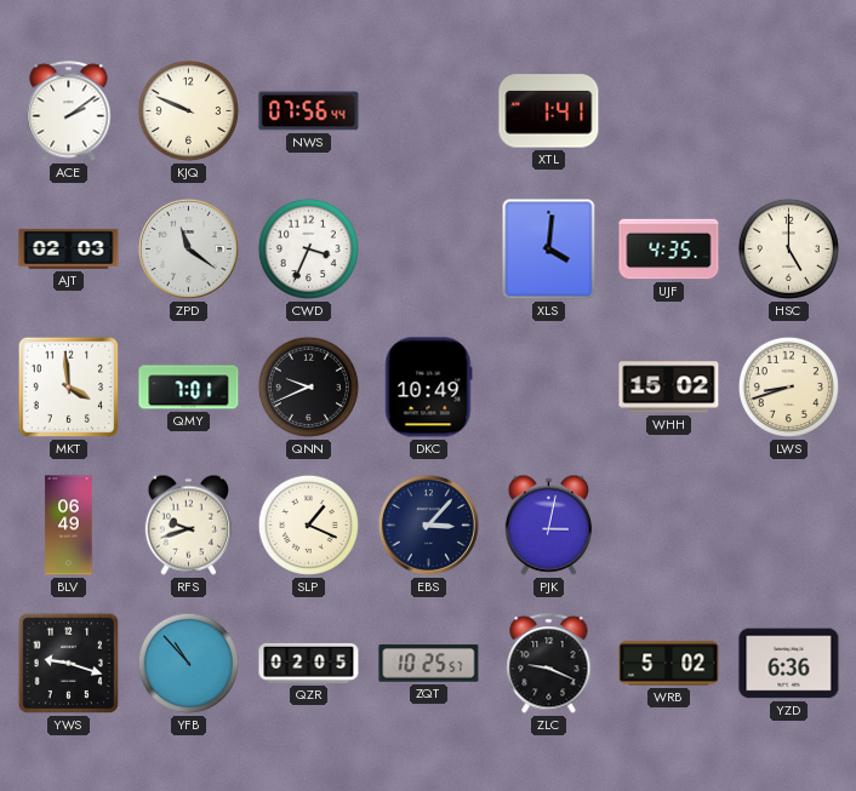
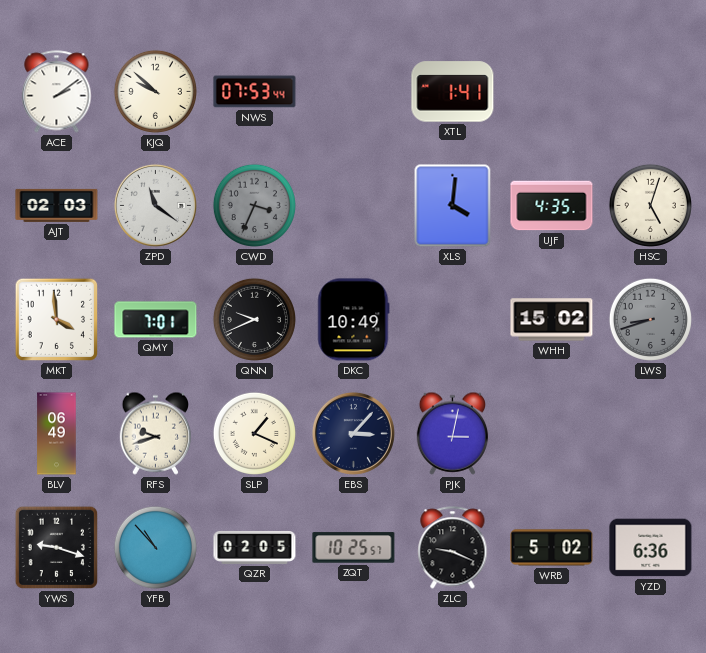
KJQ: 9:49 -> 9:52
NWS: 07:56 -> 07:53
CWD dial: white -> grey
HSC: 5:00 -> 5:03
LWS dial: cream -> grey
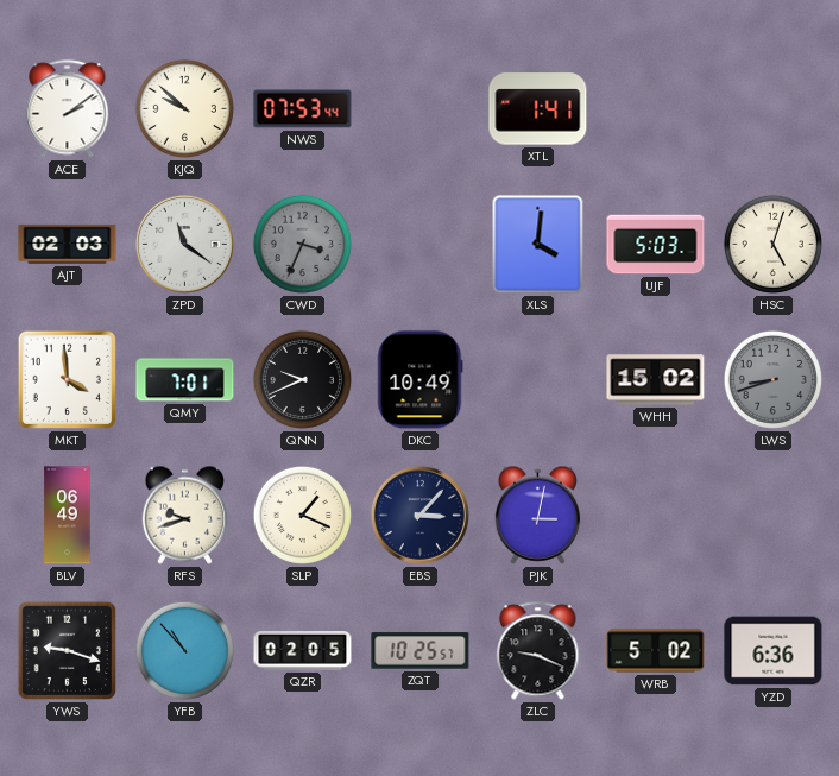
UJF: 4:35 -> 5:03
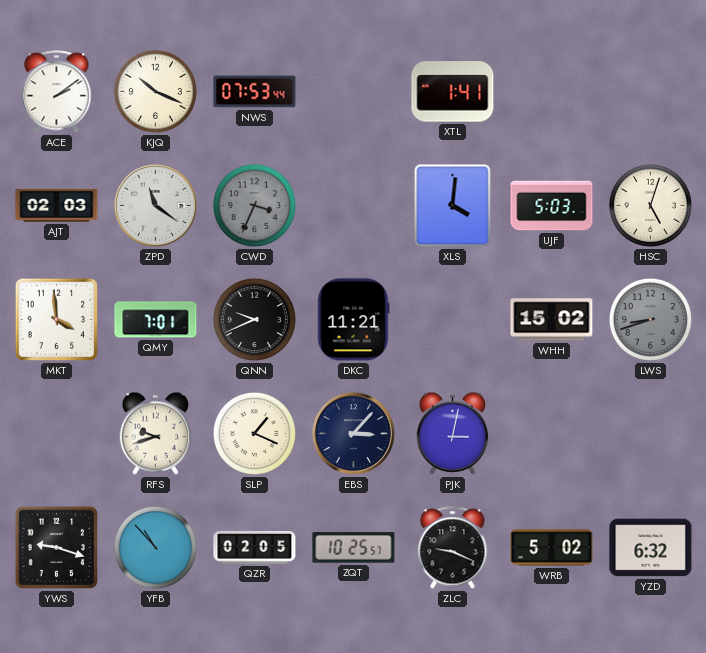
KJQ: 9:52 -> 10:19
DKC: 10:49 -> 11:21
BLV: 06:49 -> none
YZD: 6:36 -> 6:32
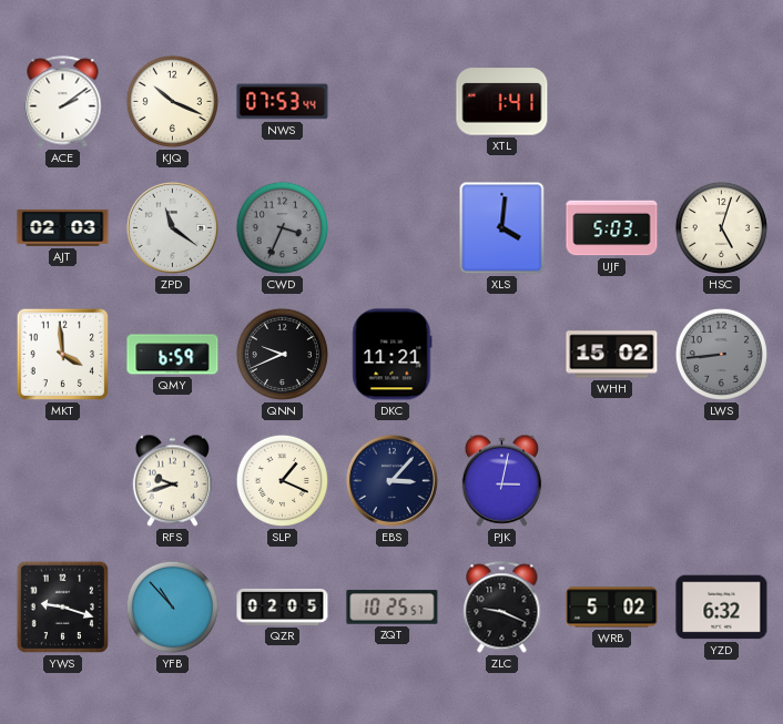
QMY: 7:01 -> 6:59
LWS: 8:42 -> 8:44
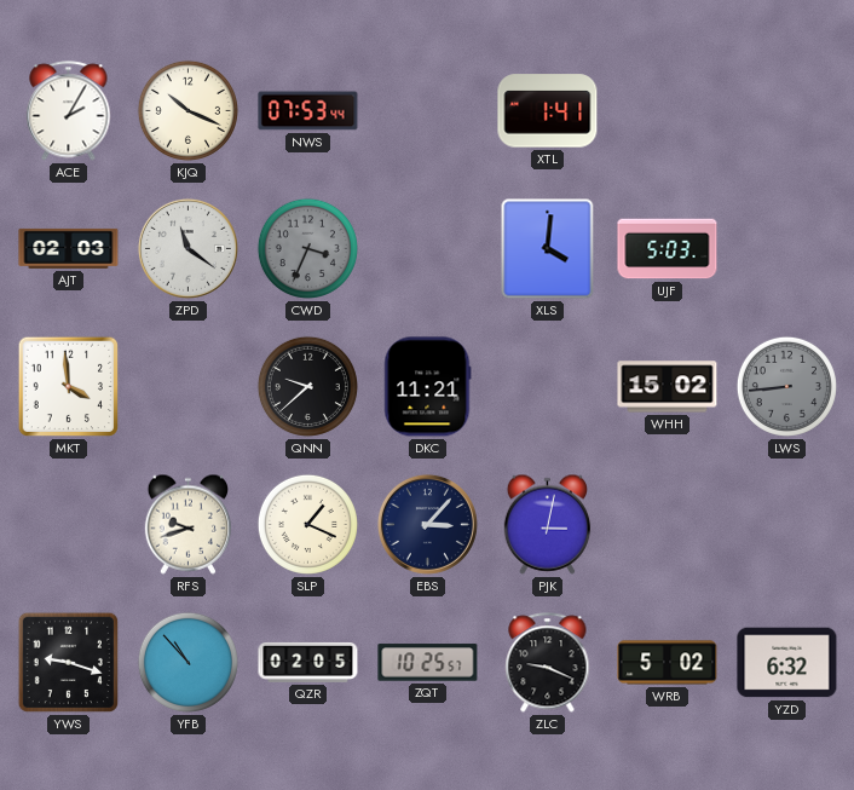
ACE: 2:09 -> 2:05
HSC: 5:03 -> none
QMY: 6:59 -> none
QNN: 9:41 -> 9:38
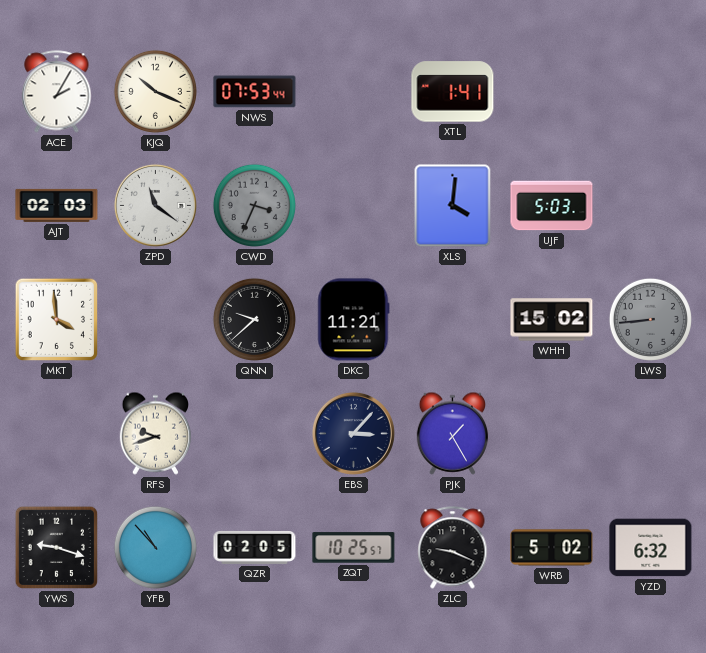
SLP: 1:19 -> none
PJK: 3:02 -> 1:25
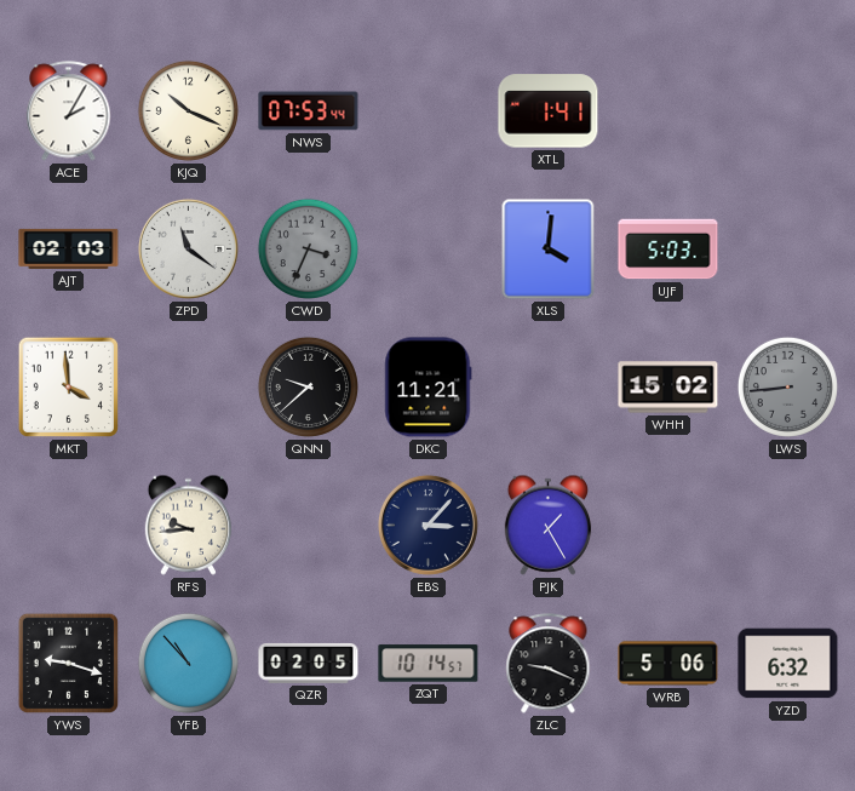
RFS: 9:42 -> 9:44
ZQT: 10:25 -> 10:14
WRB: 5:02 -> 5:06
